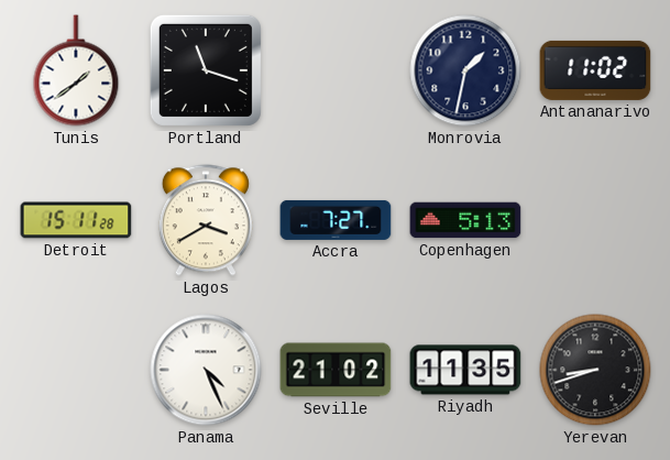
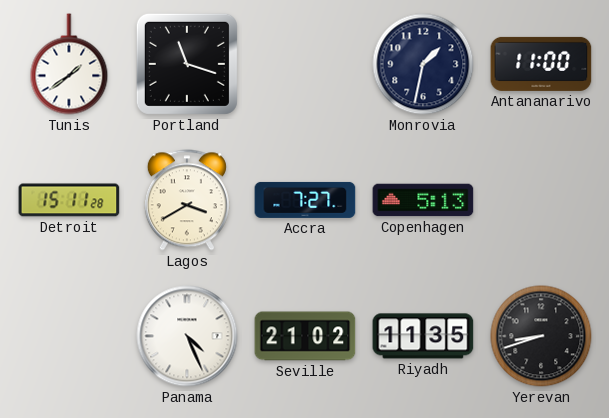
Antananarivo: 11:02 -> 11:00
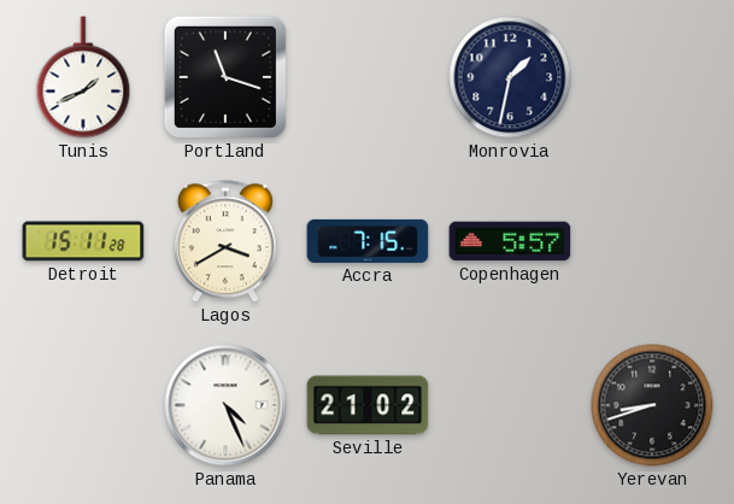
Tunis: 1:39 -> 1:41
Antananarivo: 11:00 -> none
Accra: 7:27 -> 7:15
Copenhagen: 5:13 -> 5:57
Riyadh: 11:35 -> none
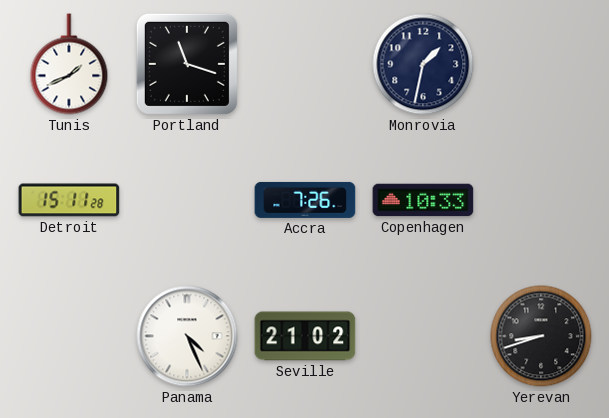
Lagos: 3:40 -> none
Accra: 7:15 -> 7:26
Copenhagen: 5:57 -> 10:33
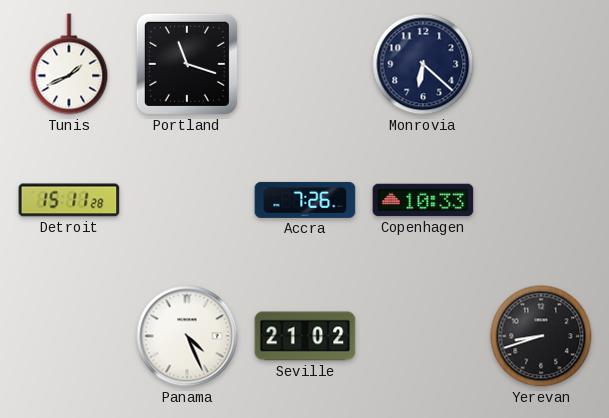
Monrovia: 1:32 -> 6:22
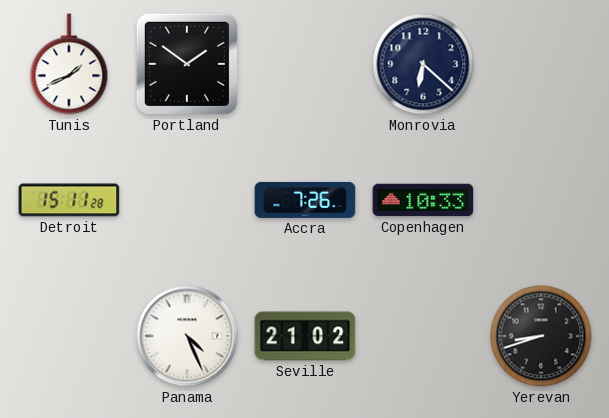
Portland: 11:18 -> 1:51
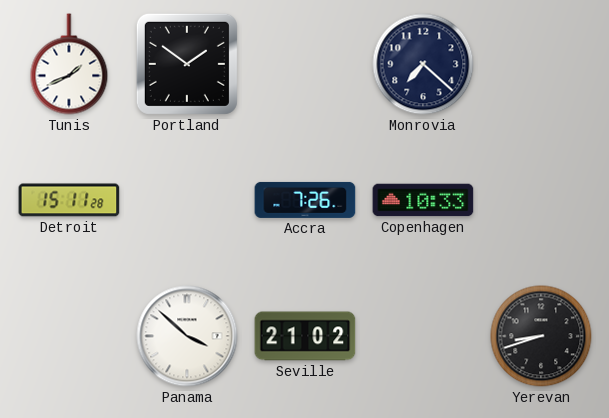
Monrovia: 6:22 -> 7:22
Panama: 4:26 -> 3:52
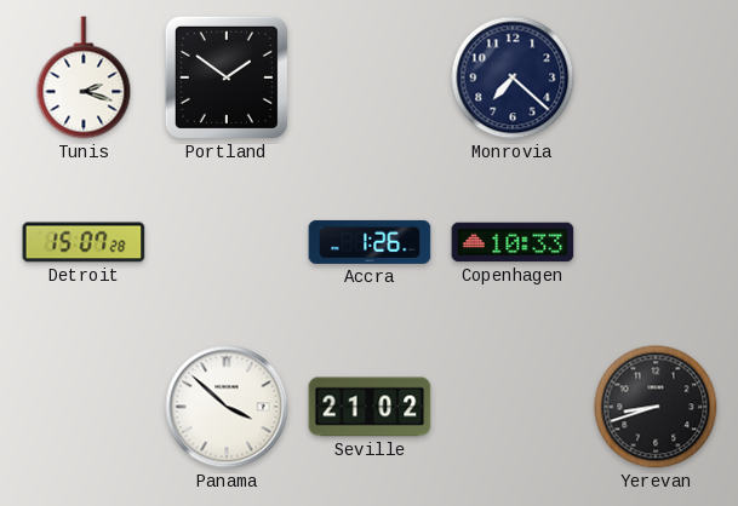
Tunis: 1:41 -> 2:18
Detroit: 15:11 -> 15:07
Accra: 7:26 -> 1:26
